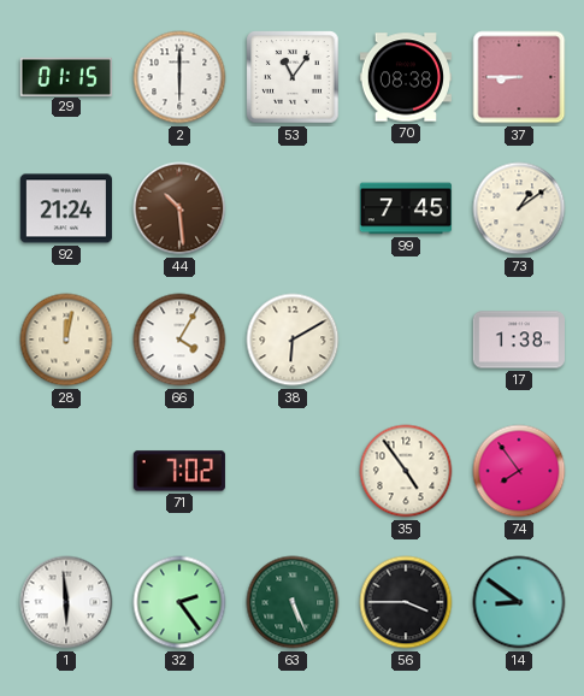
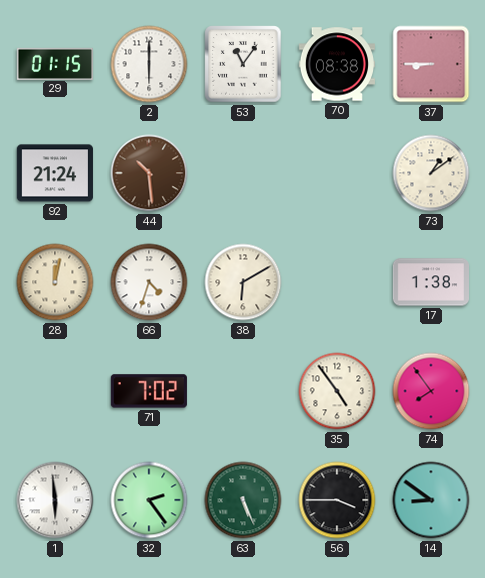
99: 7:45 -> none
66: 4:05 -> 4:33
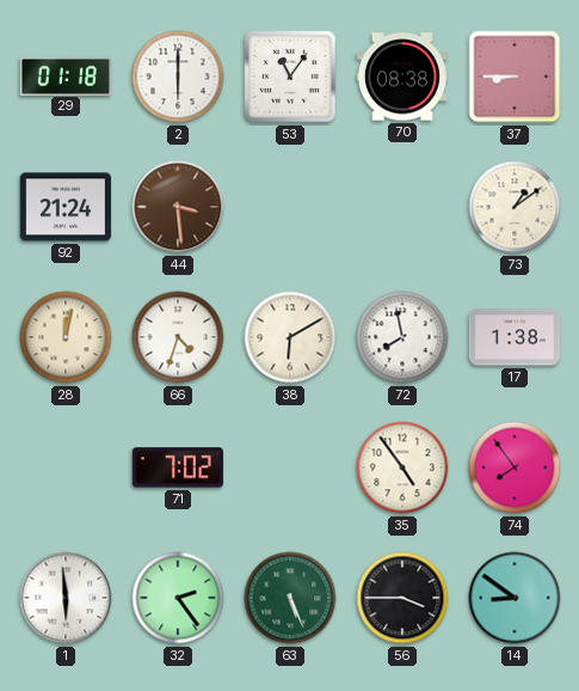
29: 01:15 -> 01:18
44: 10:29 -> 3:29
72: none -> 7:58
